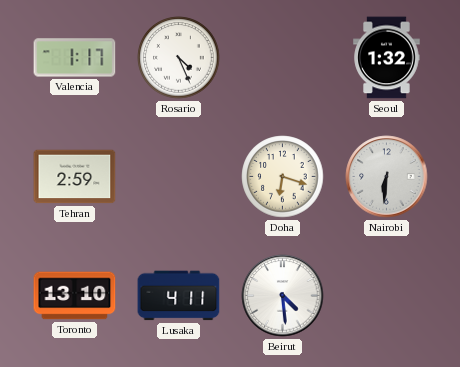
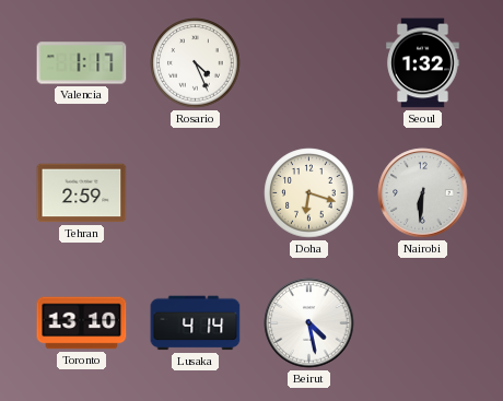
Lusaka: 4:11 -> 4:14
Beirut: 4:29 -> 4:28
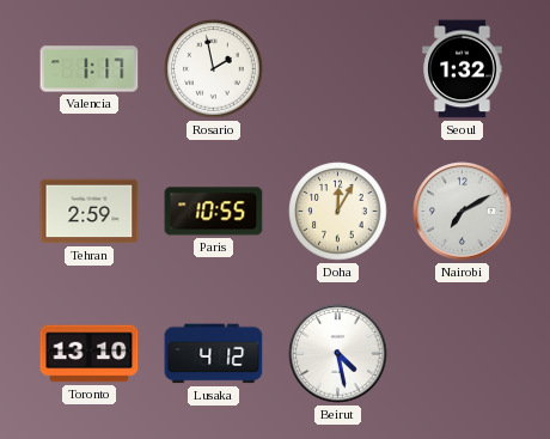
Rosario: 4:26 -> 1:58
Paris: none -> 10:55
Doha: 6:18 -> 12:05
Nairobi: 6:31 -> 7:10
Lusaka: 4:14 -> 4:12
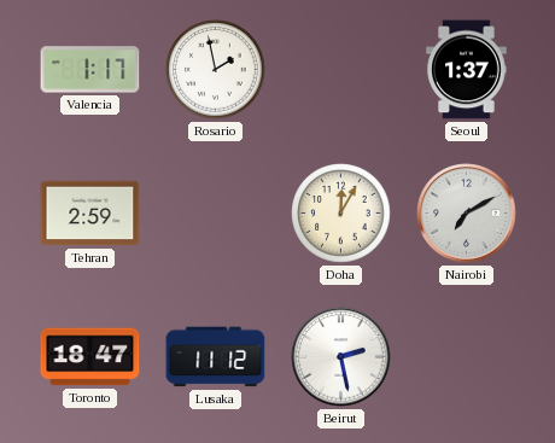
Seoul: 1:32 -> 1:37
Paris: 10:55 -> none
Toronto: 13:10 -> 18:47
Lusaka: 4:12 -> 11:12
Beirut: 4:28 -> 2:28
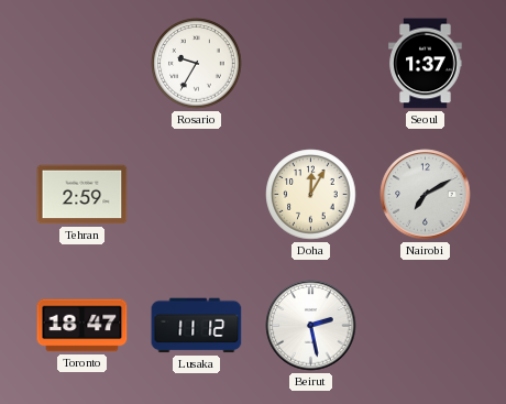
Valencia: 1:17 -> none
Rosario: 1:58 -> 9:35
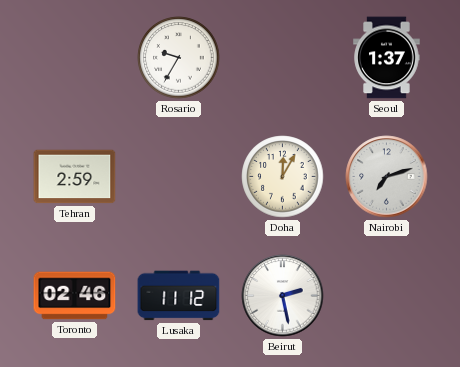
Nairobi: 7:10 -> 7:12
Toronto: 18:47 -> 02:46
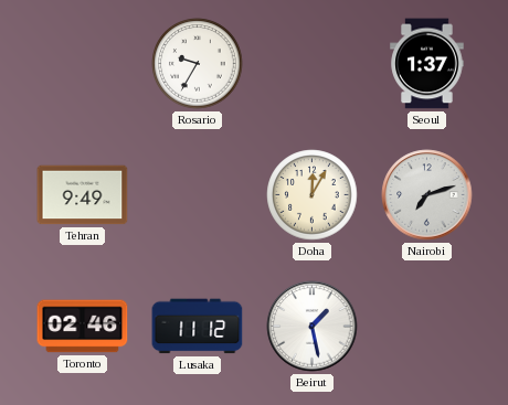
Tehran: 2:59 -> 9:49
Beirut: 2:28 -> 1:28
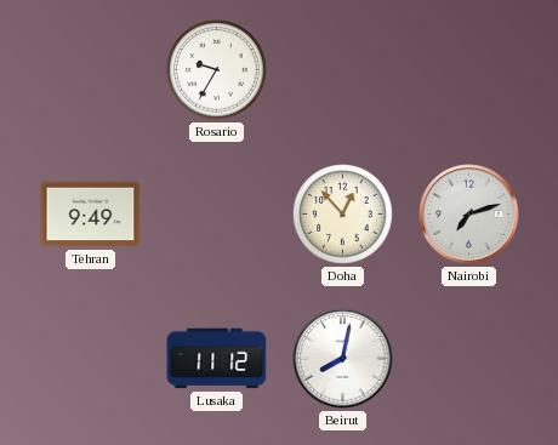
Seoul: 1:37 -> none
Doha: 12:05 -> 12:53
Toronto: 02:46 -> none
Beirut: 1:28 -> 8:02
